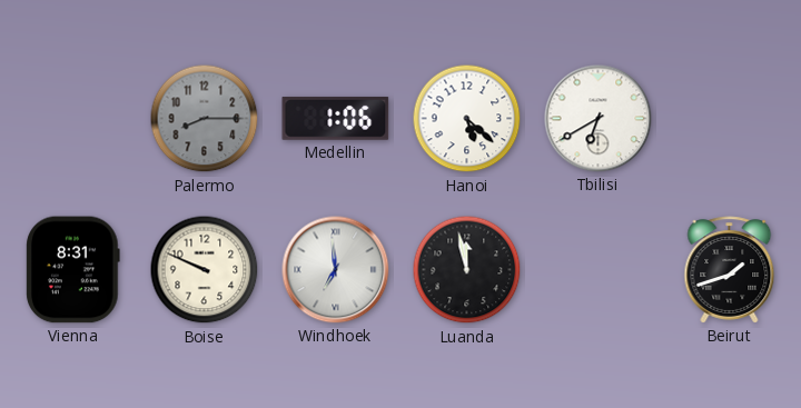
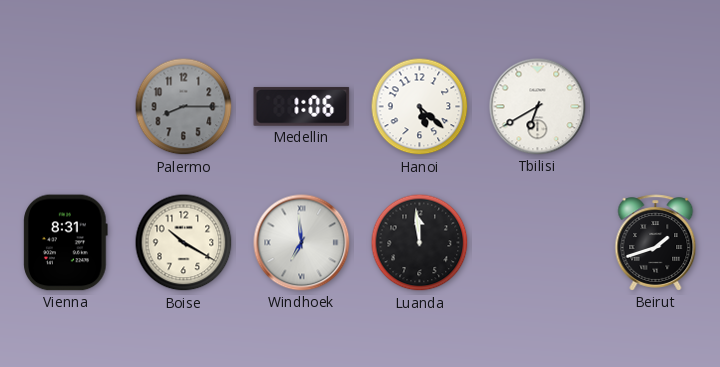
Boise: 9:49 -> 10:20
Luanda: 11:58 -> 11:59
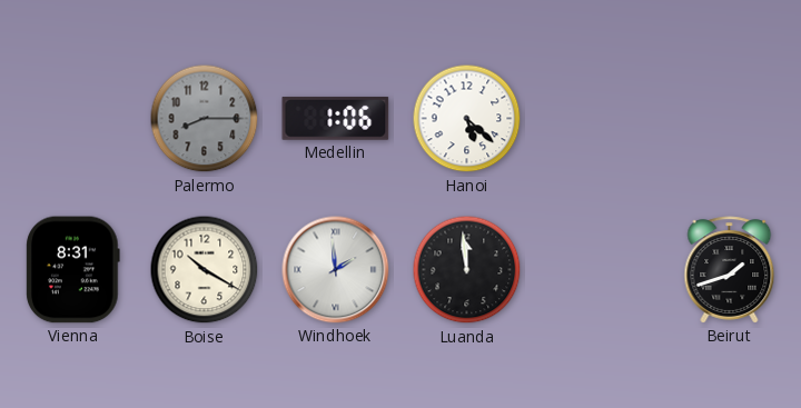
Tbilisi: 6:40 -> none
Windhoek: 6:59 -> 1:59
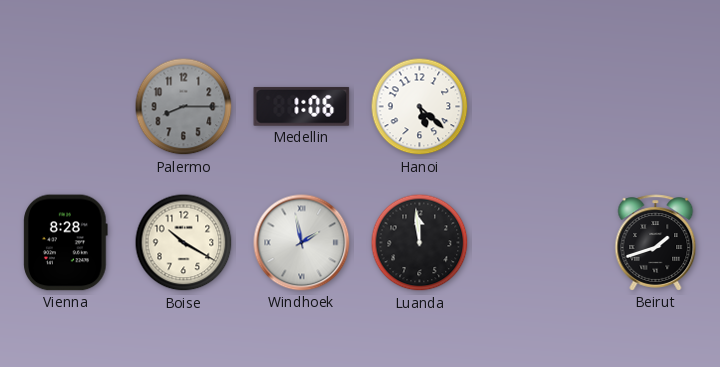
Vienna: 8:31 -> 8:28
Windhoek: 1:59 -> 1:58
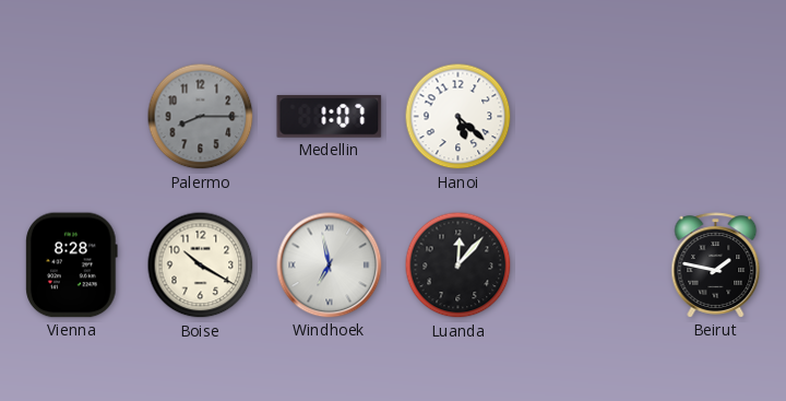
Medellin: 1:06 -> 1:07
Windhoek: 1:58 -> 6:58
Luanda: 11:59 -> 12:07
Beirut: 1:42 -> 1:47
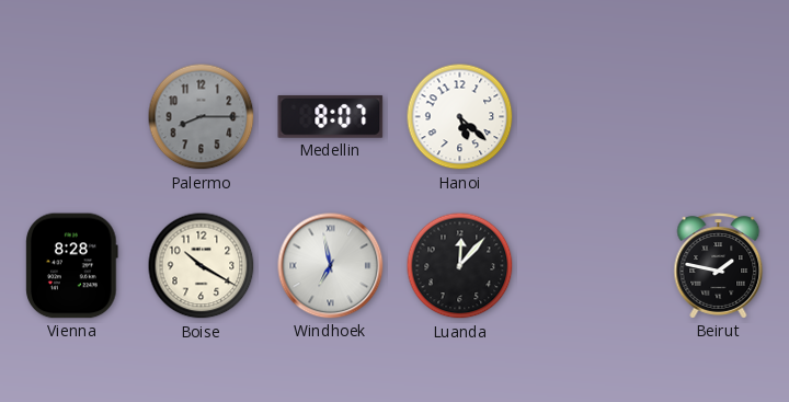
Medellin: 1:07 -> 8:07
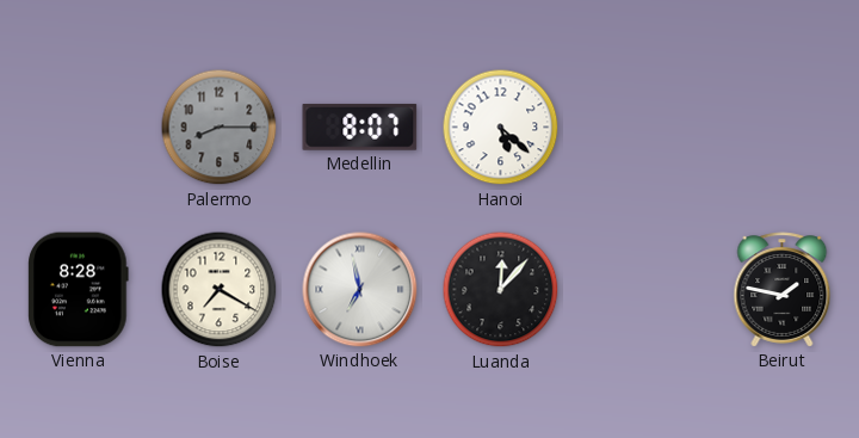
Boise: 10:20 -> 7:20
